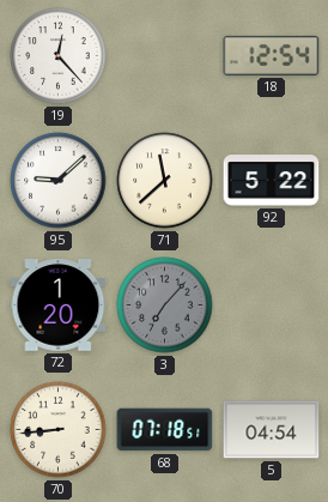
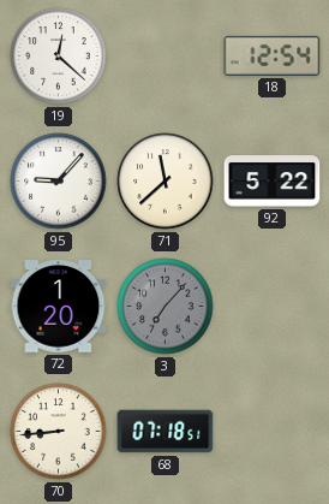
19: 12:23 -> 12:22
95: 9:08 -> 9:07
5: 04:54 -> none
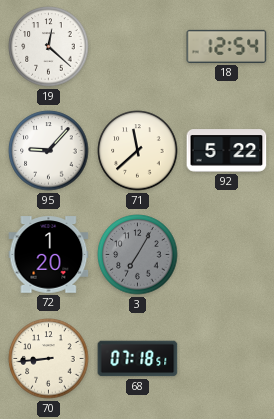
3: 7:07 -> 7:05
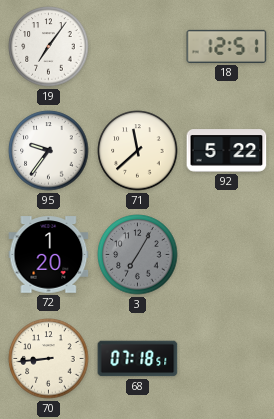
19: 12:22 -> 7:06
18: 12:54 -> 12:51
95: 9:07 -> 9:36
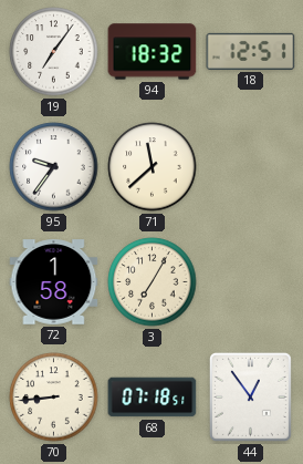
94: none -> 18:32
92: 5:22 -> none
72: 1:20 -> 1:58
3 dial: grey -> cream
44: none -> 12:54
